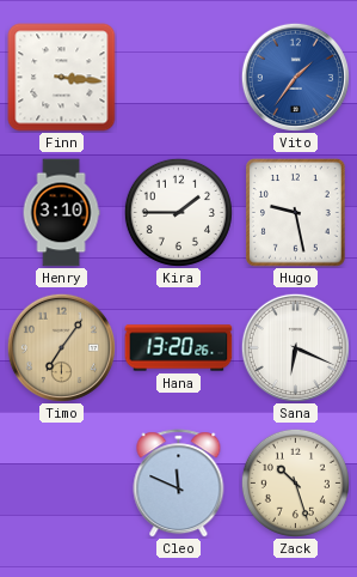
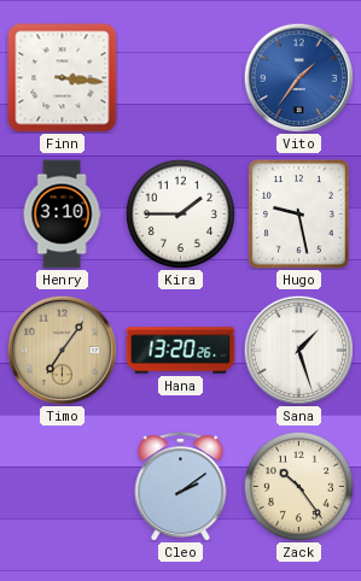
Sana: 6:19 -> 1:27
Cleo: 11:49 -> 2:09
Zack: 10:27 -> 10:24
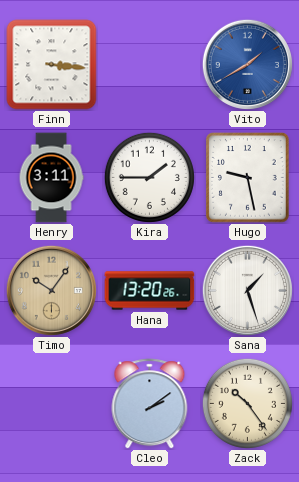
Vito: 1:36 -> 1:40
Henry: 3:10 -> 3:11
Timo: 7:06 -> 10:06
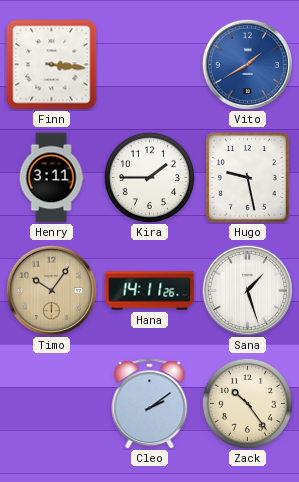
Hana: 13:20 -> 14:11
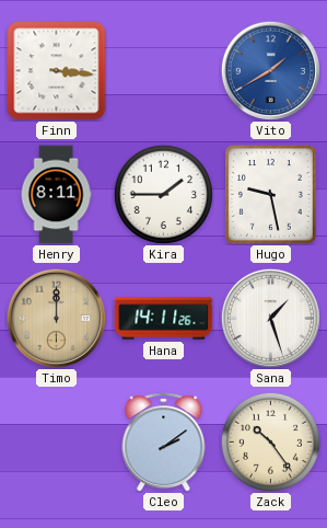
Henry: 3:11 -> 8:11
Timo: 10:06 -> 12:00
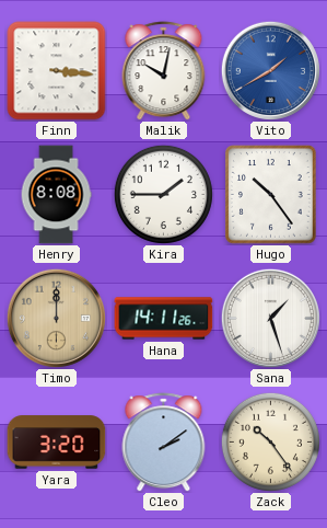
Malik: none -> 10:02
Henry: 8:11 -> 8:08
Hugo: 9:28 -> 10:24
Yara: none -> 3:20
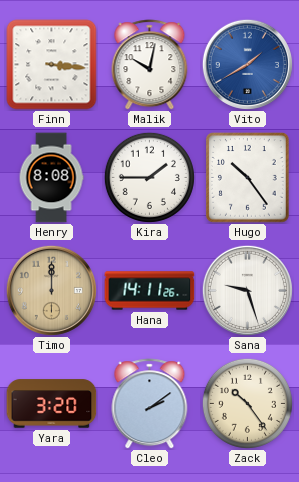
Sana: 1:27 -> 9:27
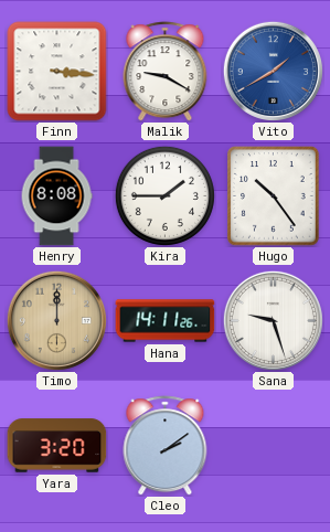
Malik: 10:02 -> 9:20
Zack: 10:24 -> none
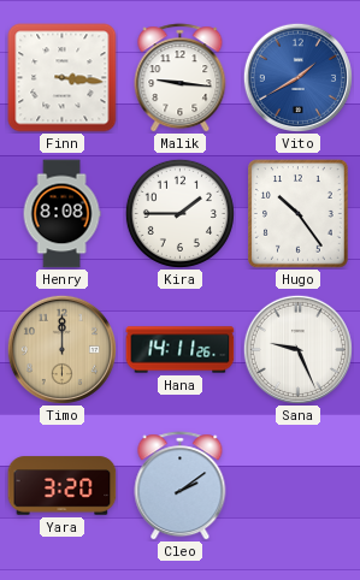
Malik: 9:20 -> 9:16
Sana: 9:27 -> 9:26
